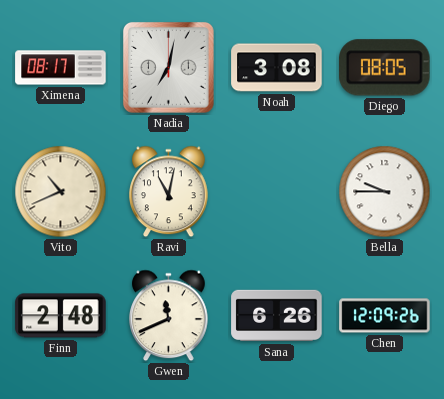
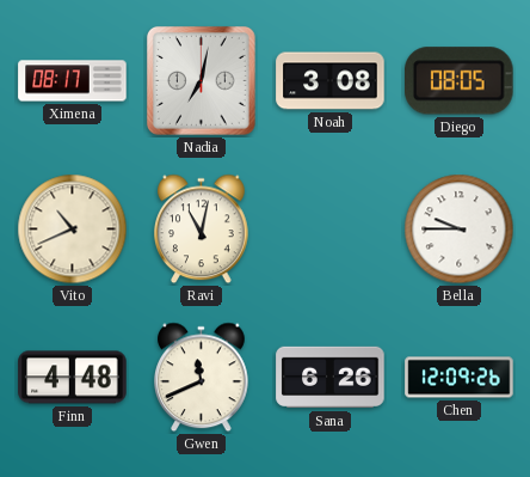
Finn: 2:48 -> 4:48
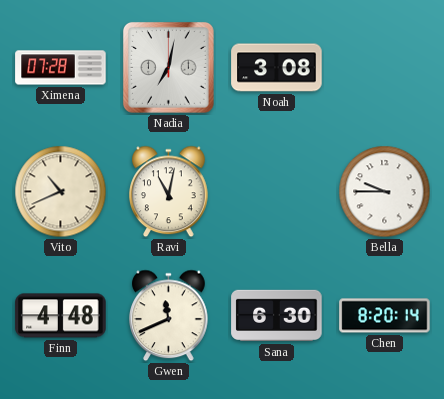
Ximena: 08:17 -> 07:28
Diego: 08:05 -> none
Sana: 6:26 -> 6:30
Chen: 12:09 -> 8:20
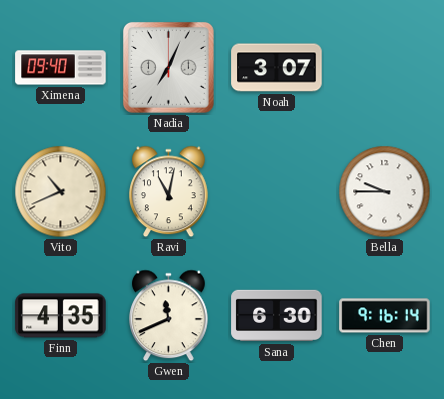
Ximena: 07:28 -> 09:40
Nadia: 7:02 -> 7:04
Noah: 3:08 -> 3:07
Finn: 4:48 -> 4:35
Chen: 8:20 -> 9:16
